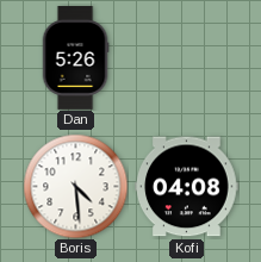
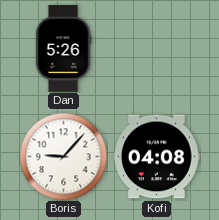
Boris: 4:29 -> 9:07
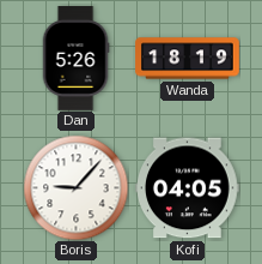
Wanda: none -> 18:19
Kofi: 04:08 -> 04:05
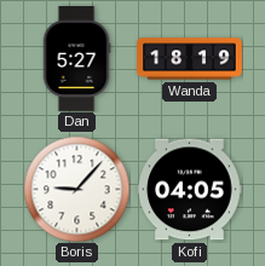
Dan: 5:26 -> 5:27
